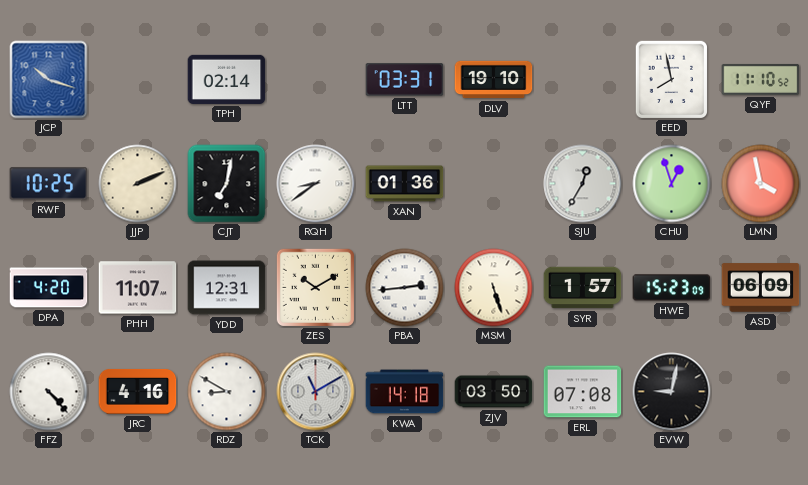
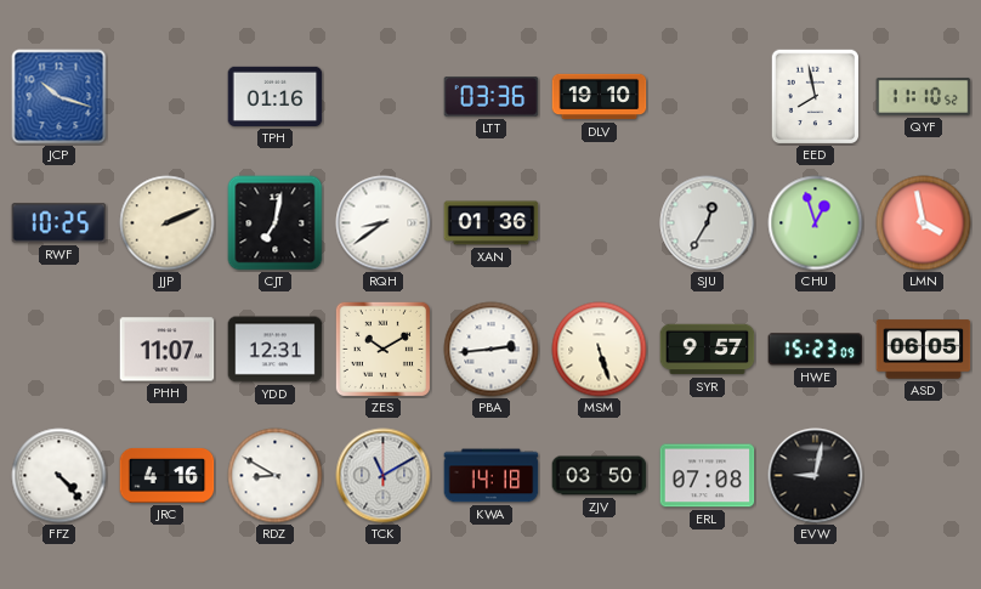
TPH: 02:14 -> 01:16
LTT: 03:31 -> 03:36
DPA: 4:20 -> none
SYR: 1:57 -> 9:57
ASD: 06:09 -> 06:05
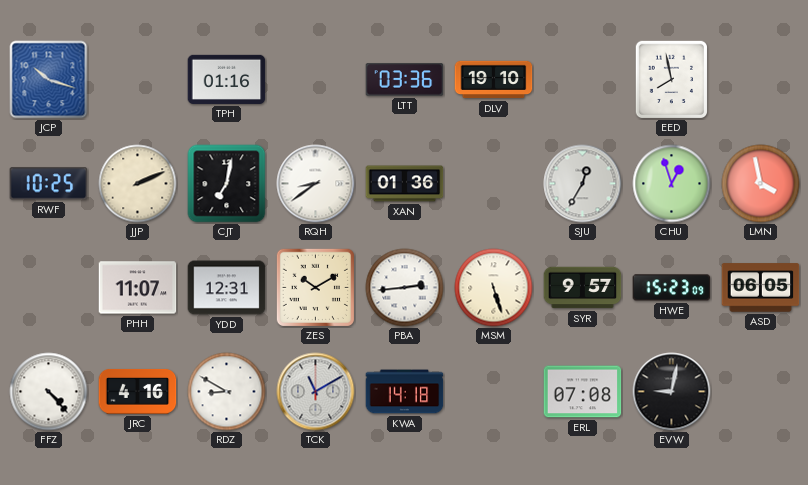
QYF: 11:10 -> none
ZJV: 03:50 -> none
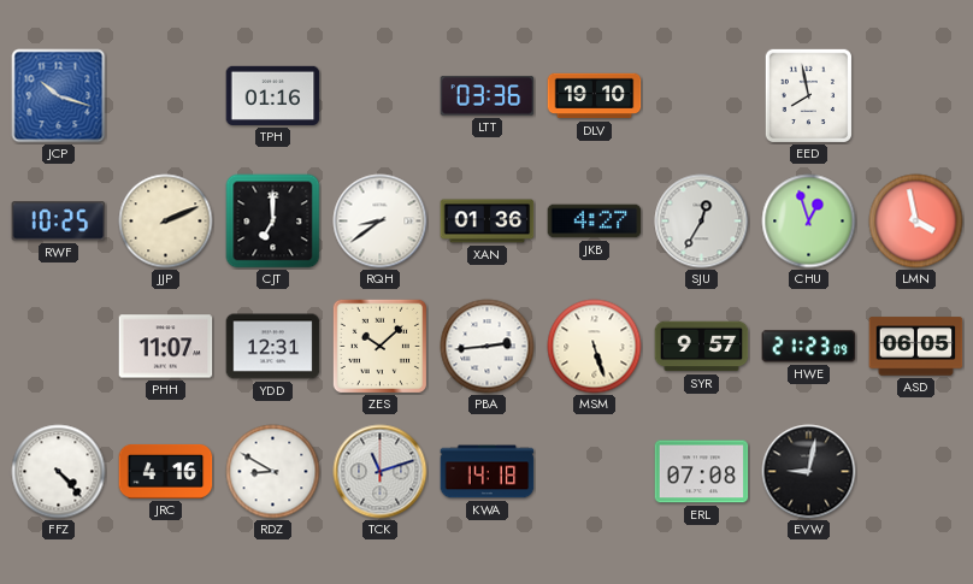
CJT: 7:02 -> 7:00
JKB: none -> 4:27
ZES: 10:10 -> 10:08
HWE: 15:23 -> 21:23
TCK: 11:10 -> 11:12
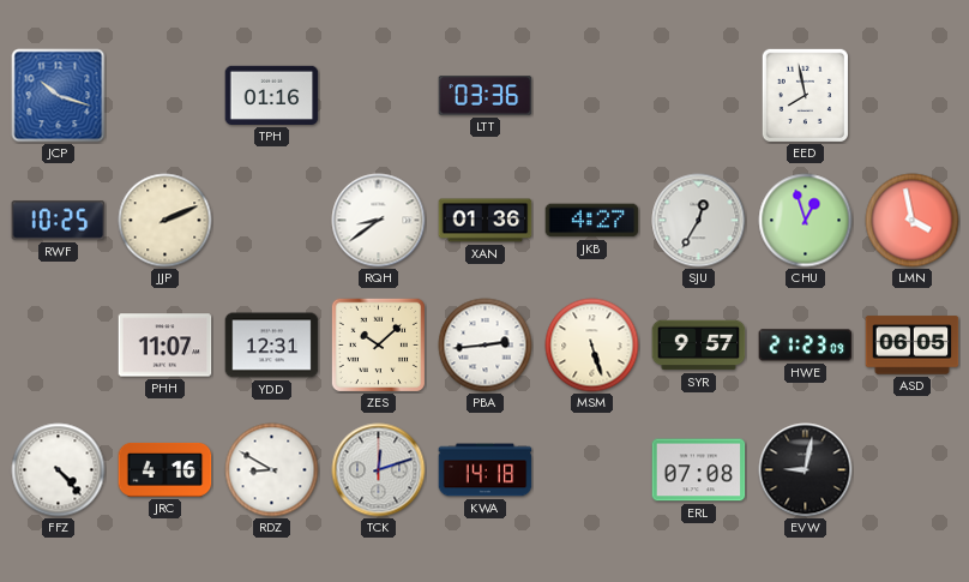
DLV: 19:10 -> none
CJT: 7:00 -> none
TCK: 11:12 -> 12:12
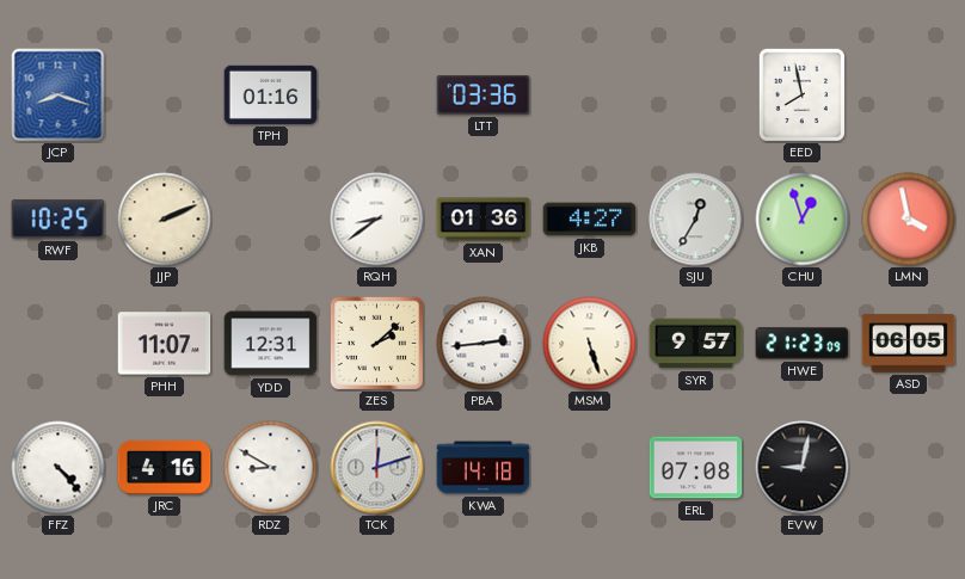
JCP: 10:18 -> 8:18
ZES: 10:08 -> 2:08
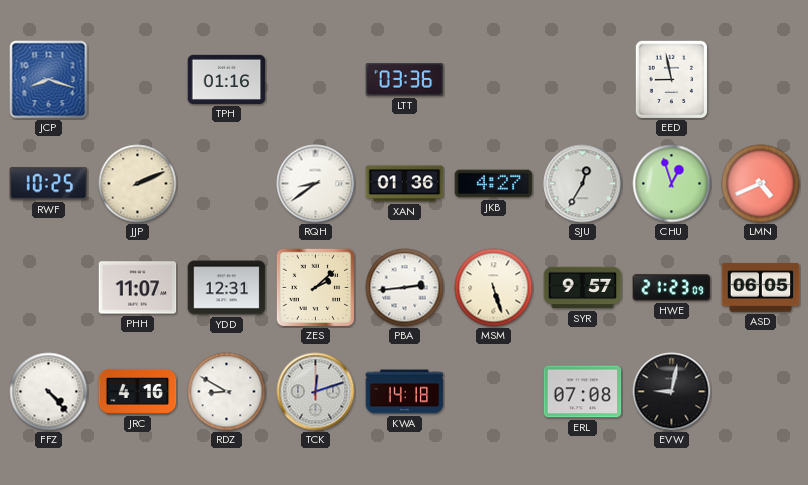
EED: 7:58 -> 8:58
LMN: 3:58 -> 4:41
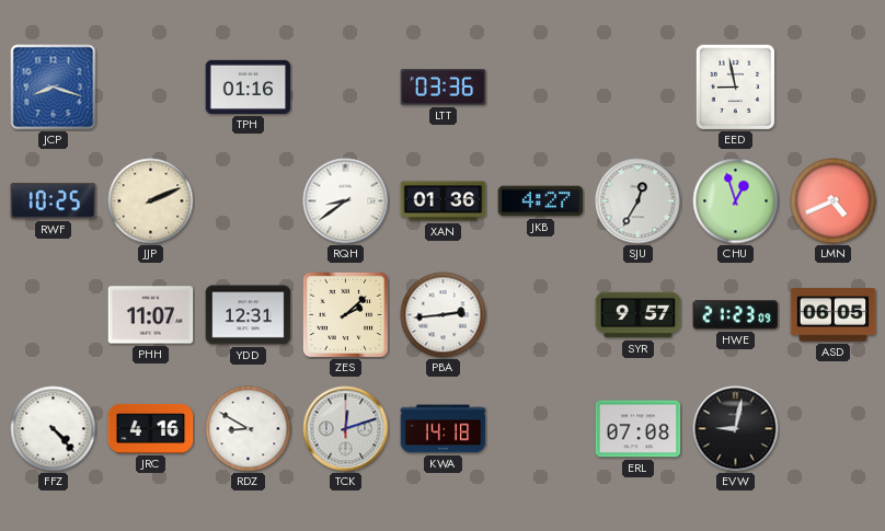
MSM: 5:27 -> none
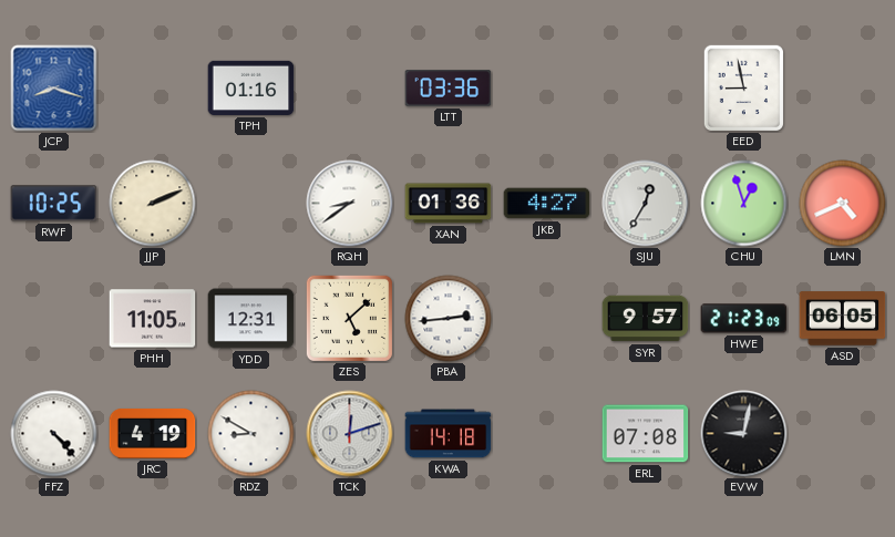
PHH: 11:07 -> 11:05
ZES: 2:08 -> 5:08
JRC: 4:16 -> 4:19
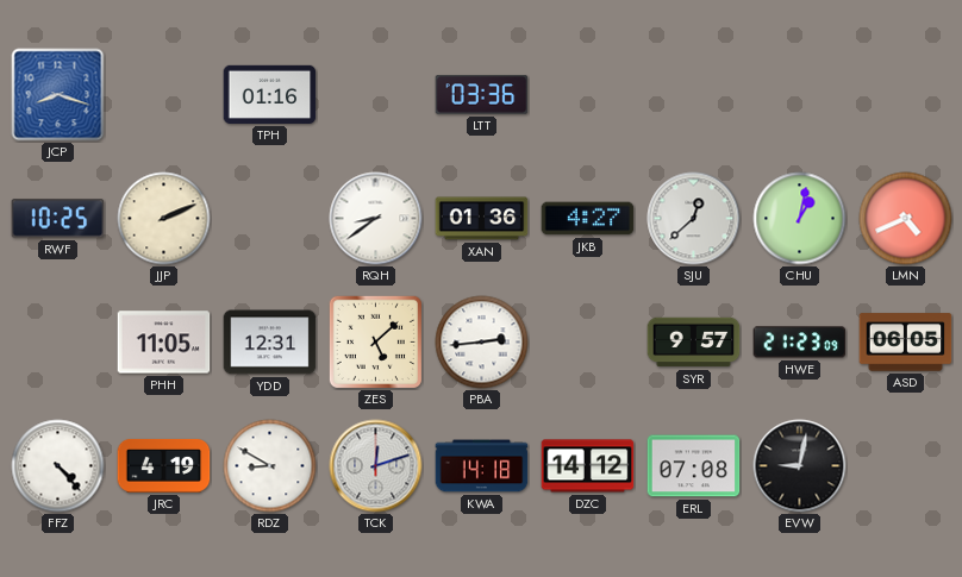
EED: 8:58 -> none
SJU: 12:35 -> 12:38
CHU: 12:57 -> 1:02
DZC: none -> 14:12
